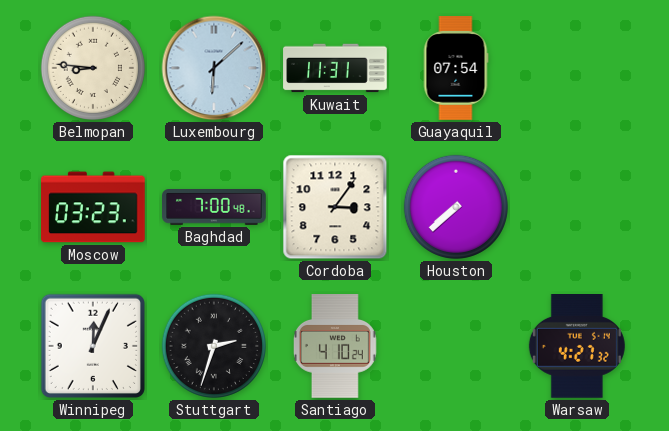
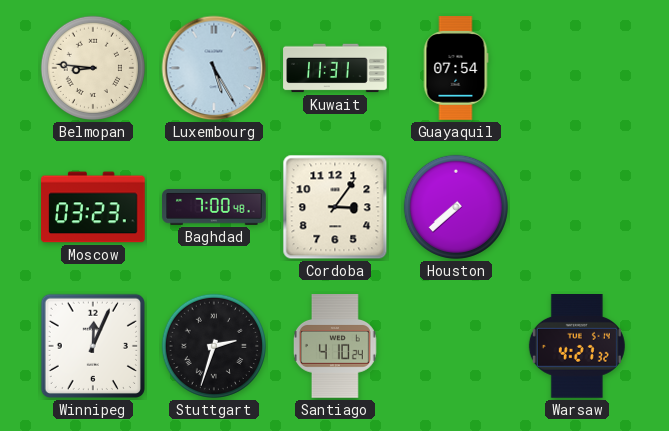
Luxembourg: 6:08 -> 5:25
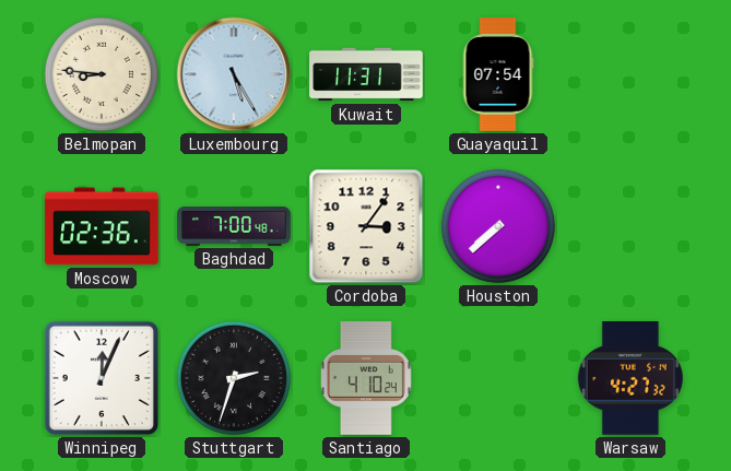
Moscow: 03:23 -> 02:36
